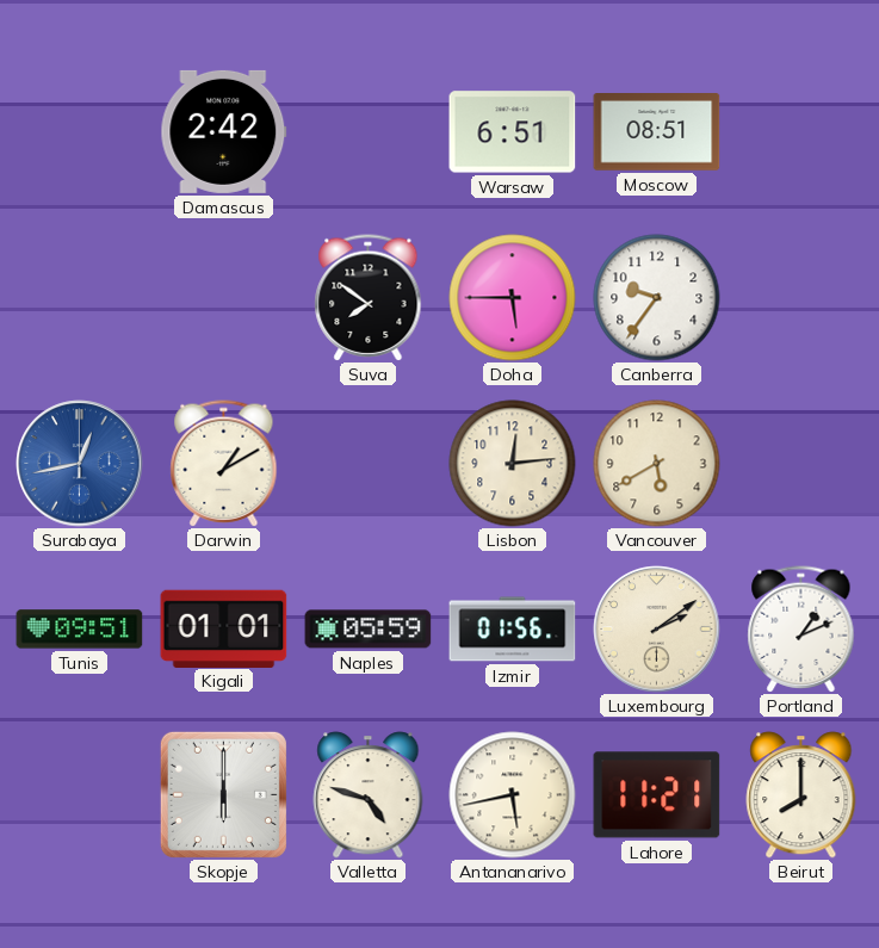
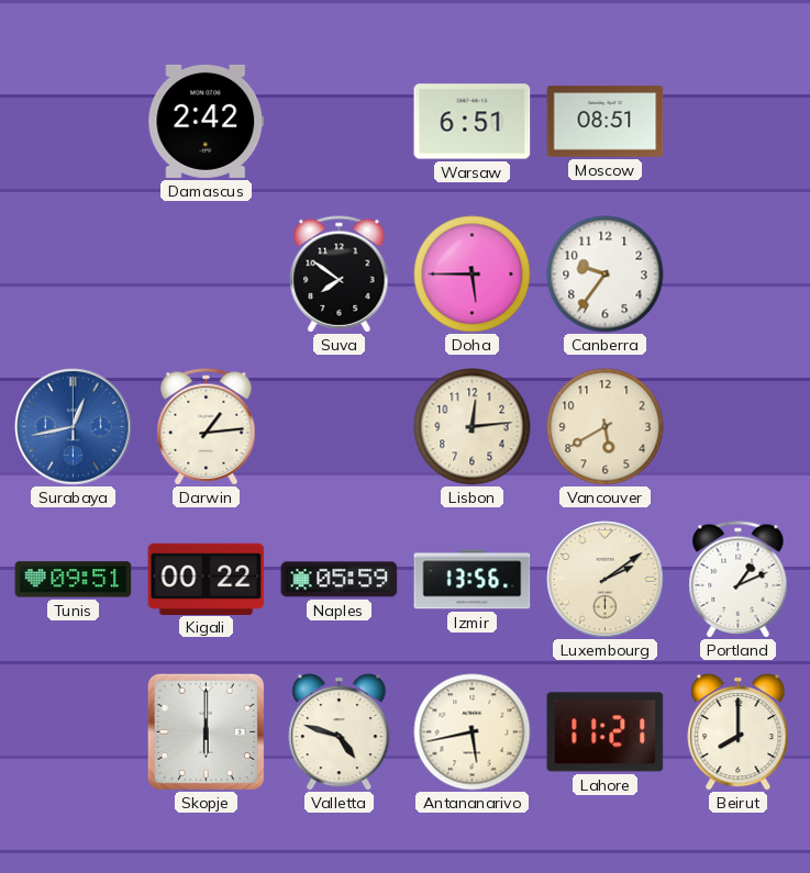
Darwin: 1:10 -> 1:14
Kigali: 01:01 -> 00:22
Izmir: 01:56 -> 13:56
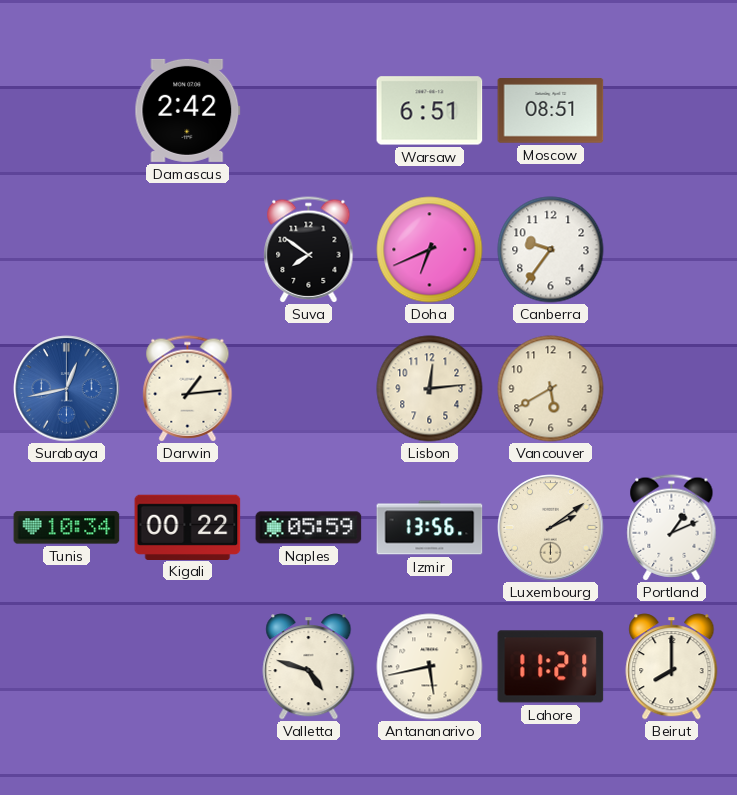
Doha: 5:45 -> 6:41
Tunis: 09:51 -> 10:34
Skopje: 6:00 -> none
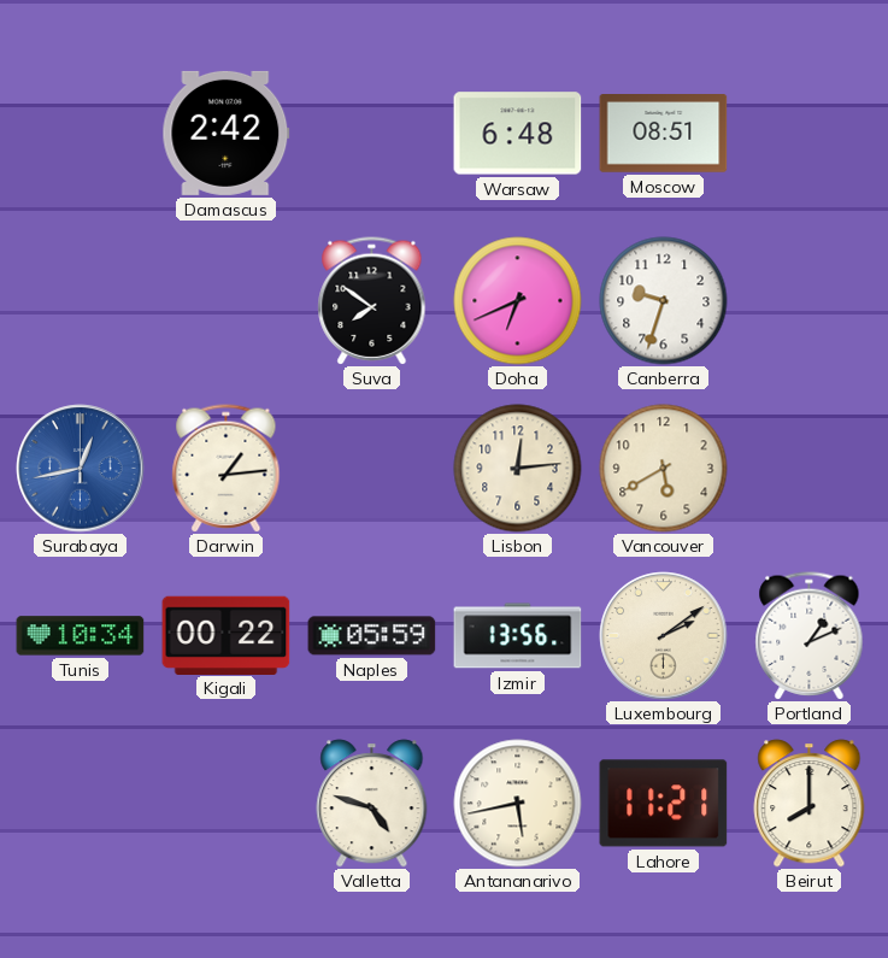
Warsaw: 6:51 -> 6:48
Canberra: 9:36 -> 9:33
